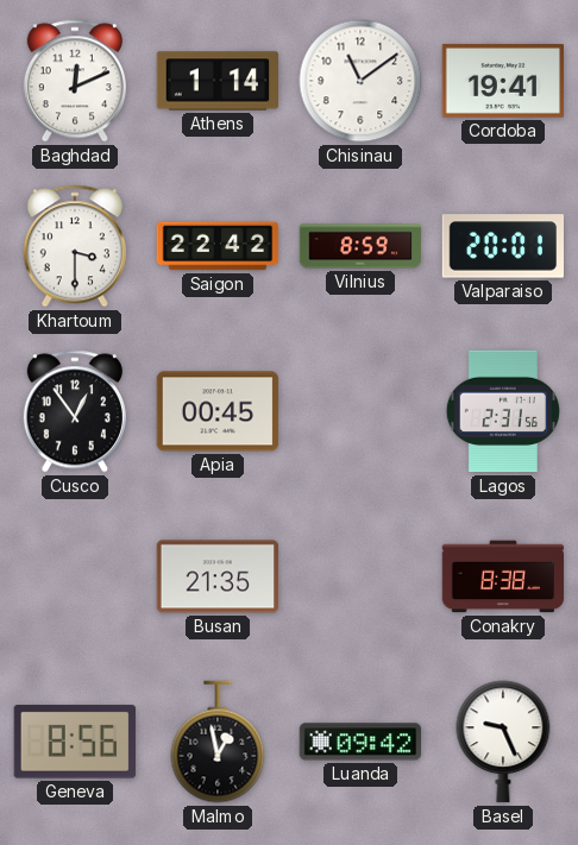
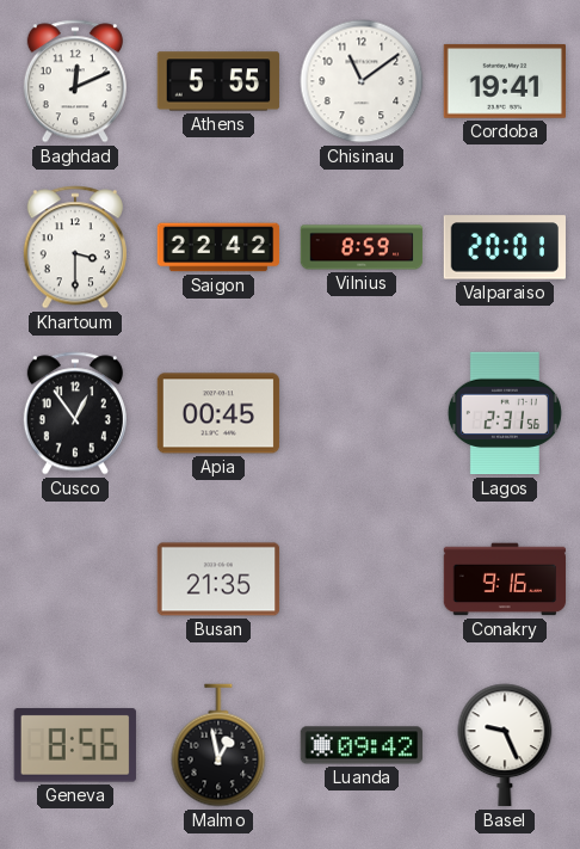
Athens: 1:14 -> 5:55
Conakry: 8:38 -> 9:16
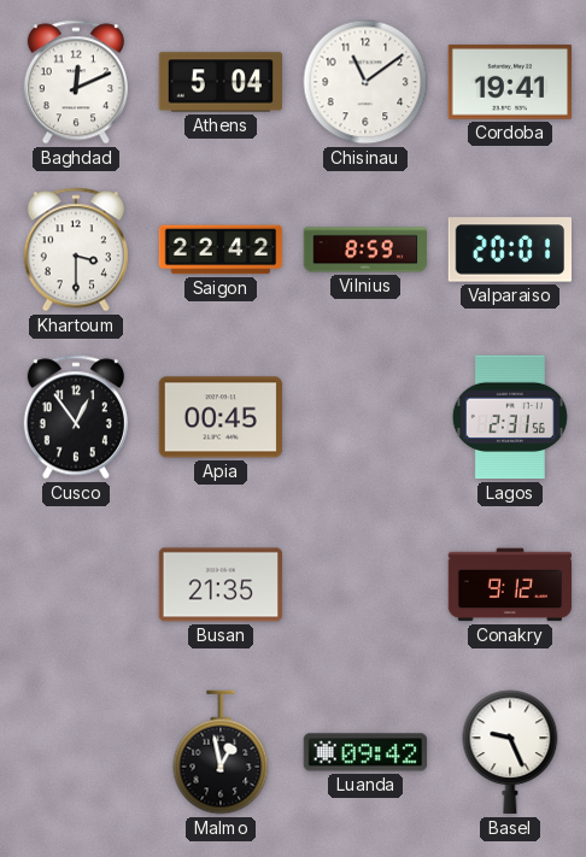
Athens: 5:55 -> 5:04
Conakry: 9:16 -> 9:12
Geneva: 8:56 -> none
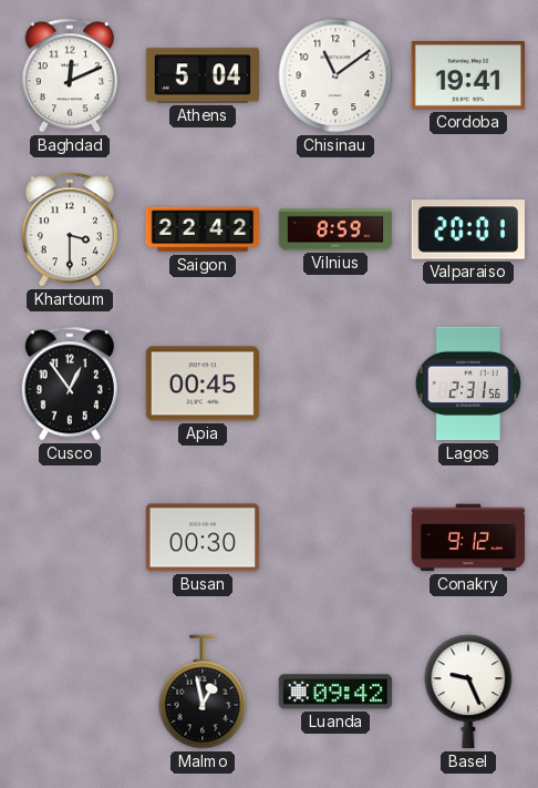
Busan: 21:35 -> 00:30
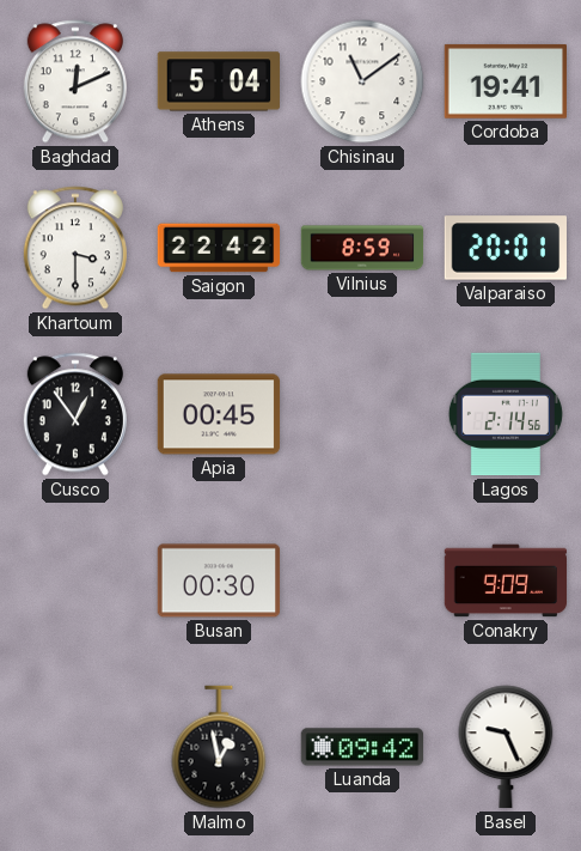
Lagos: 2:31 -> 2:14
Conakry: 9:12 -> 9:09
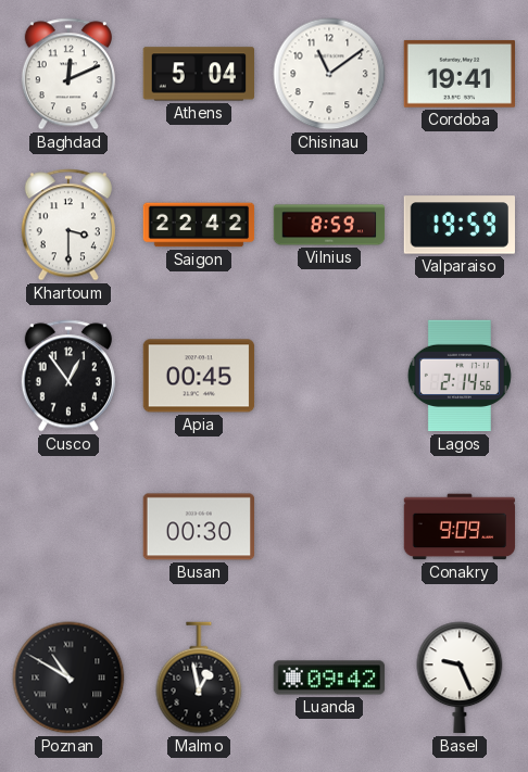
Valparaiso: 20:01 -> 19:59
Poznan: none -> 10:50
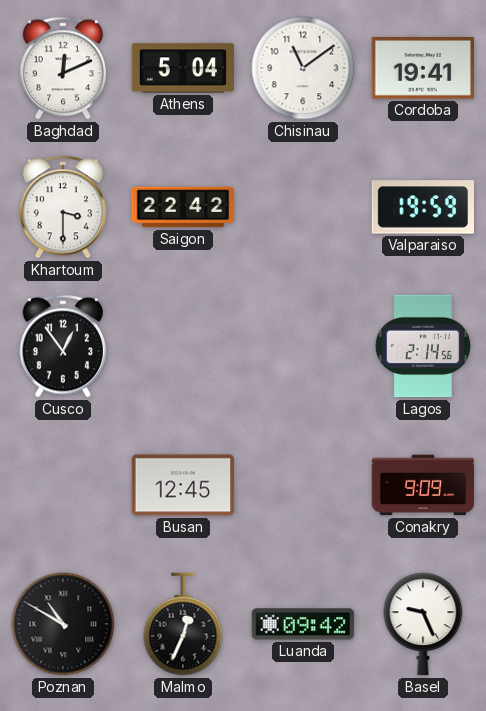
Vilnius: 8:59 -> none
Apia: 00:45 -> none
Busan: 00:30 -> 12:45
Malmo: 12:58 -> 12:34
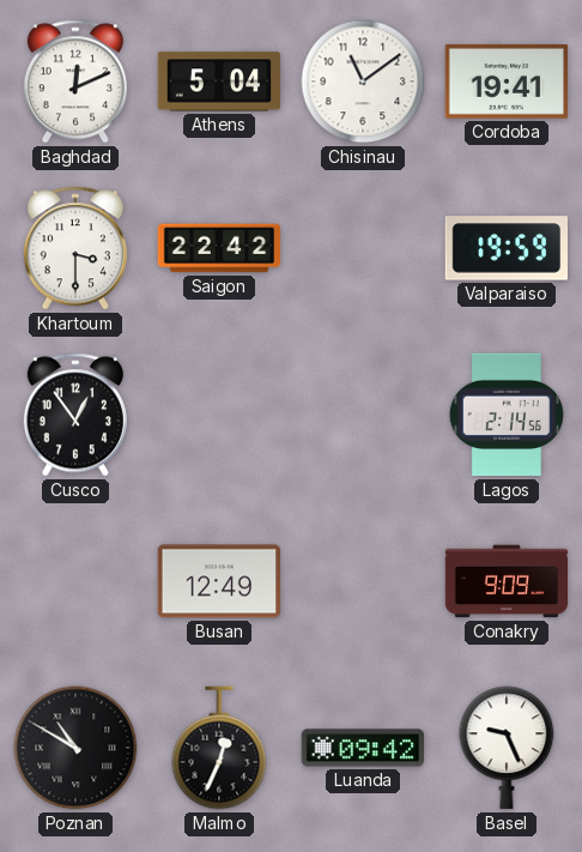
Busan: 12:45 -> 12:49
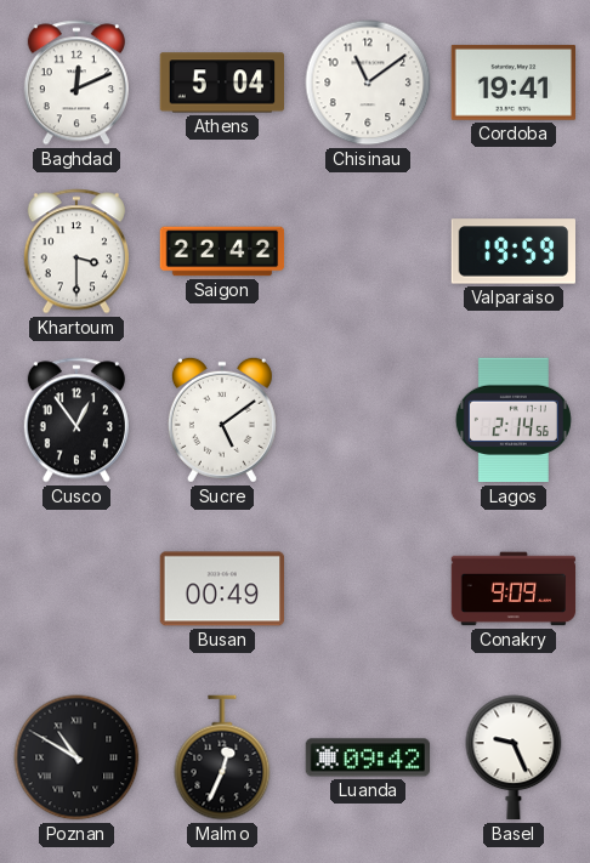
Sucre: none -> 5:09
Busan: 12:49 -> 00:49
